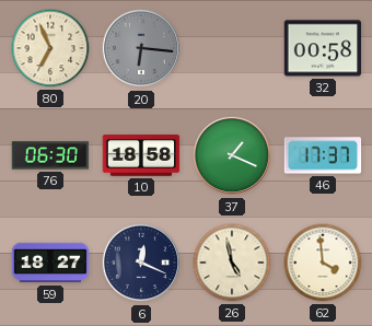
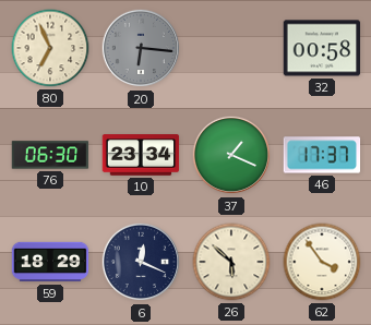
10: 18:58 -> 23:34
59: 18:27 -> 18:29
26: 4:58 -> 5:52
62: 3:59 -> 3:54
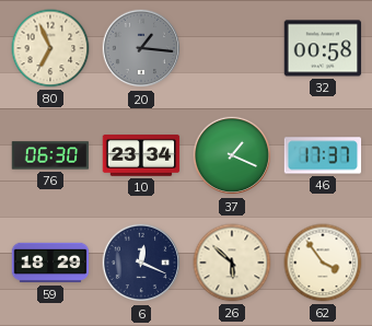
20: 6:16 -> 1:16
